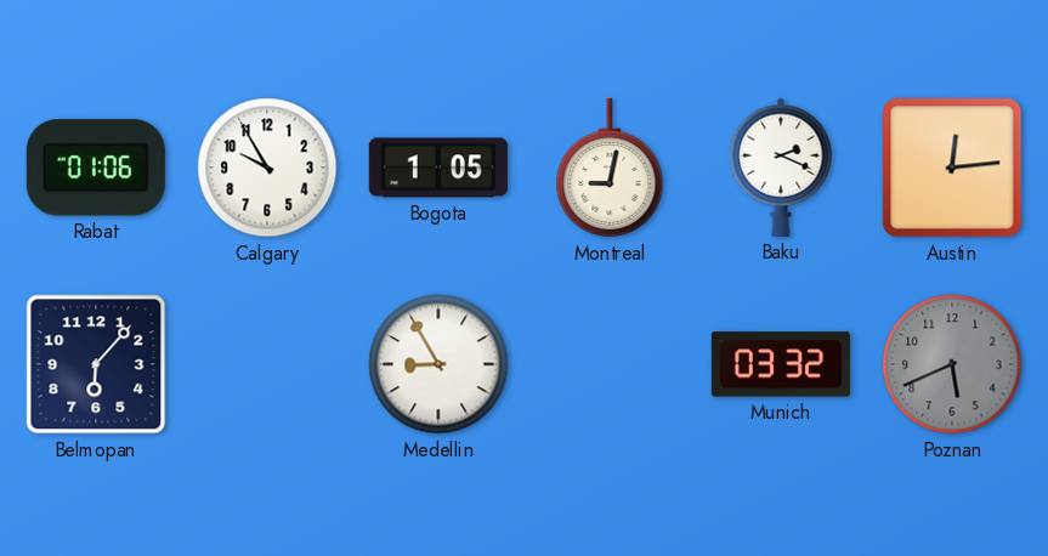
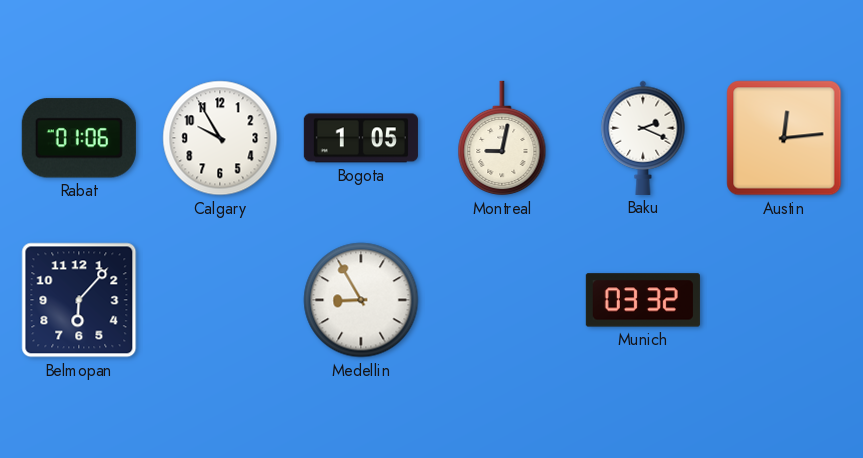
Poznan: 5:41 -> none
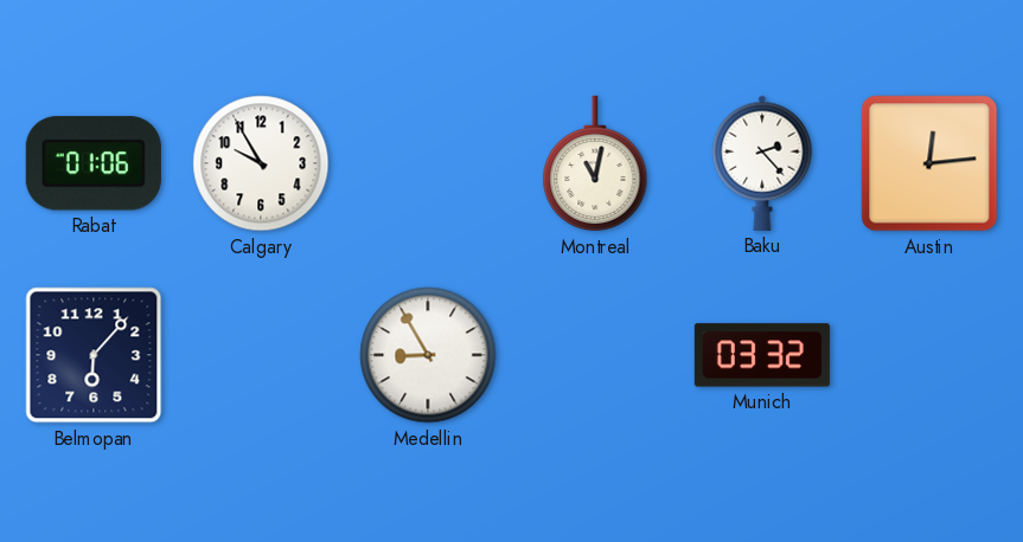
Bogota: 1:05 -> none
Montreal: 9:02 -> 11:02
Baku: 2:19 -> 2:23
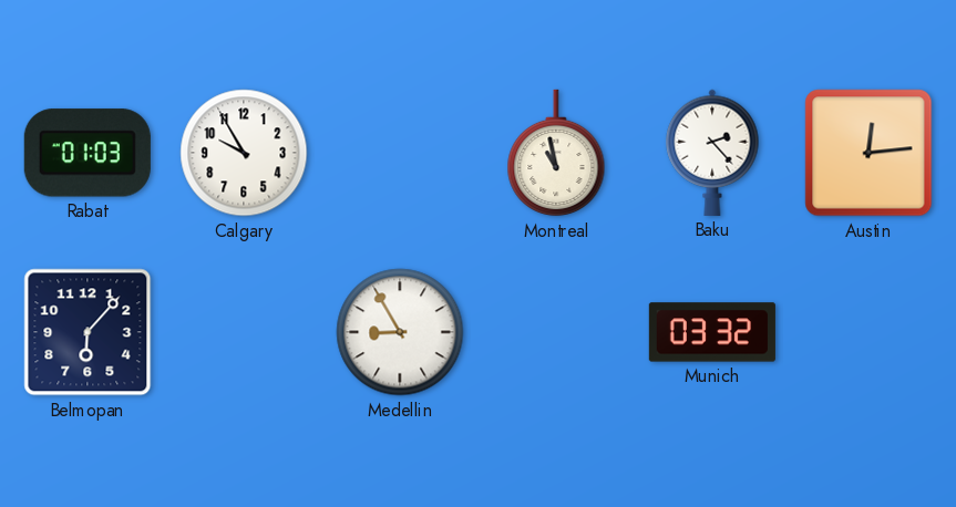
Rabat: 01:06 -> 01:03
Montreal: 11:02 -> 10:58
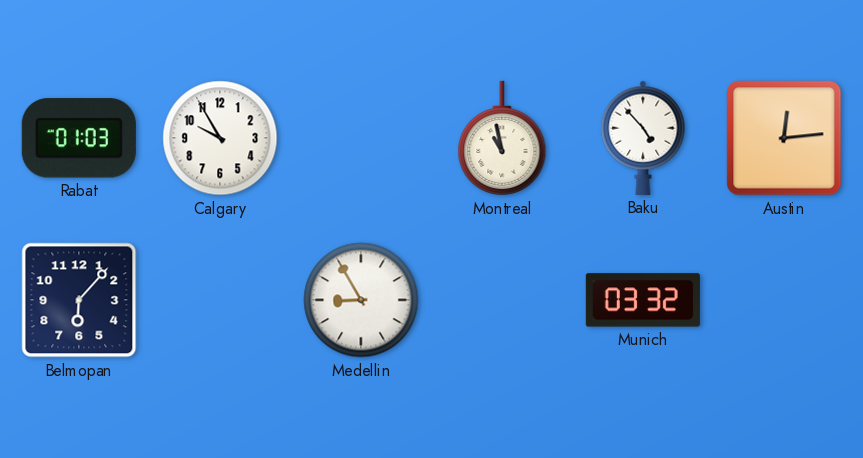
Baku: 2:23 -> 4:53
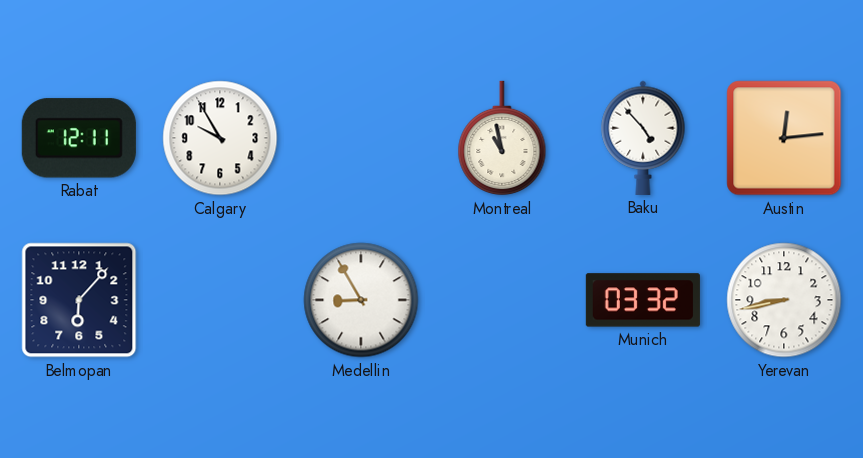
Rabat: 01:03 -> 12:11
Yerevan: none -> 8:43
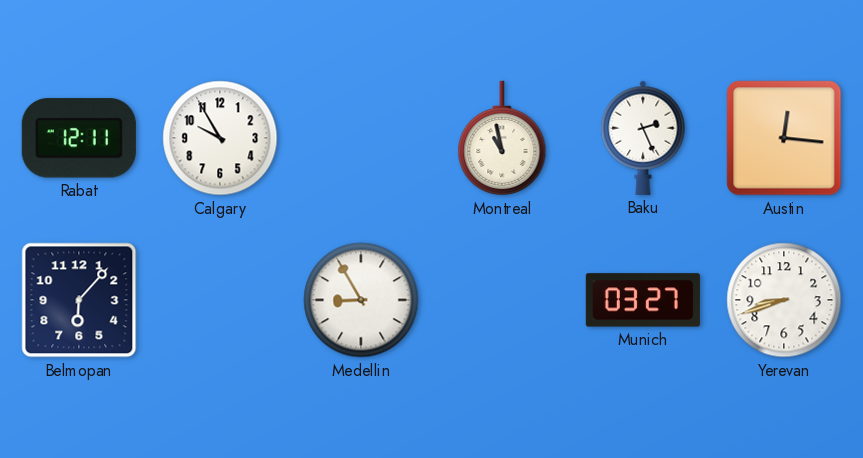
Baku: 4:53 -> 2:26
Austin: 12:14 -> 12:16
Munich: 03:32 -> 03:27
Yerevan: 8:43 -> 8:42
